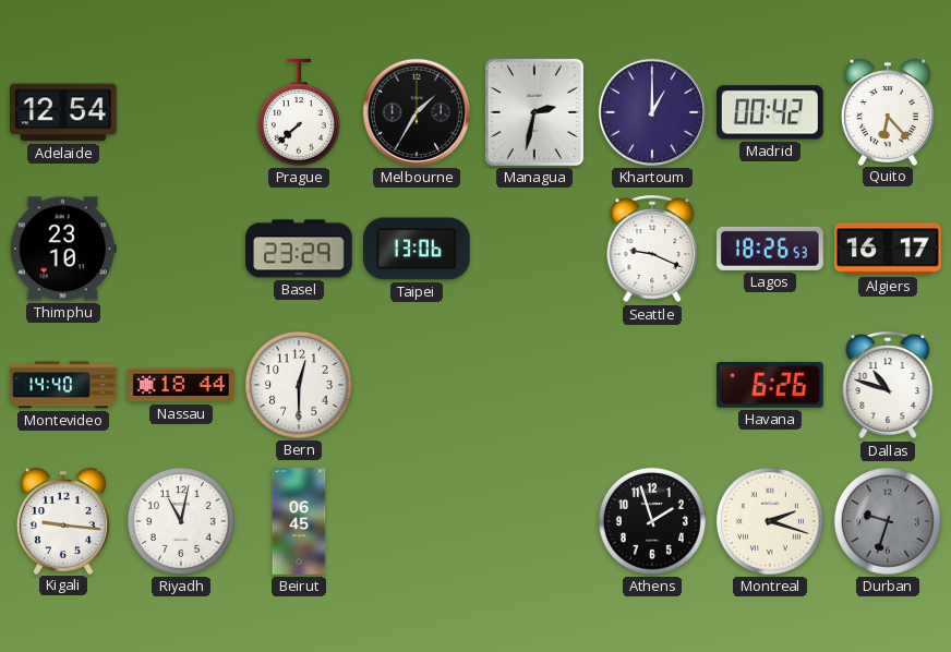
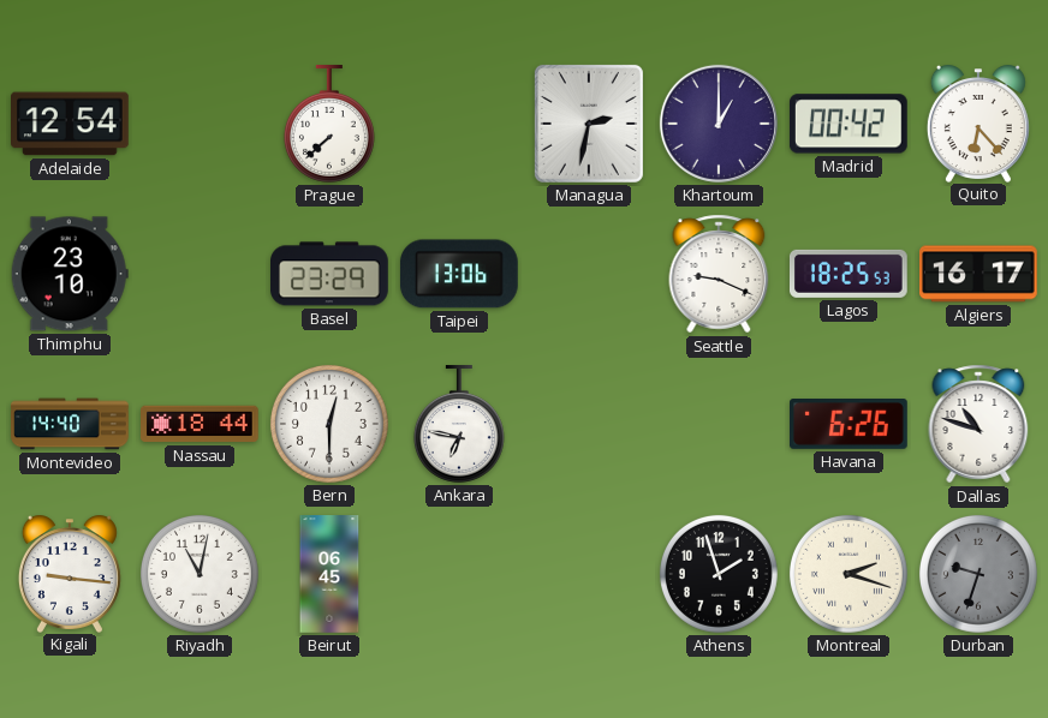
Melbourne: 1:35 -> none
Lagos: 18:26 -> 18:25
Ankara: none -> 6:47
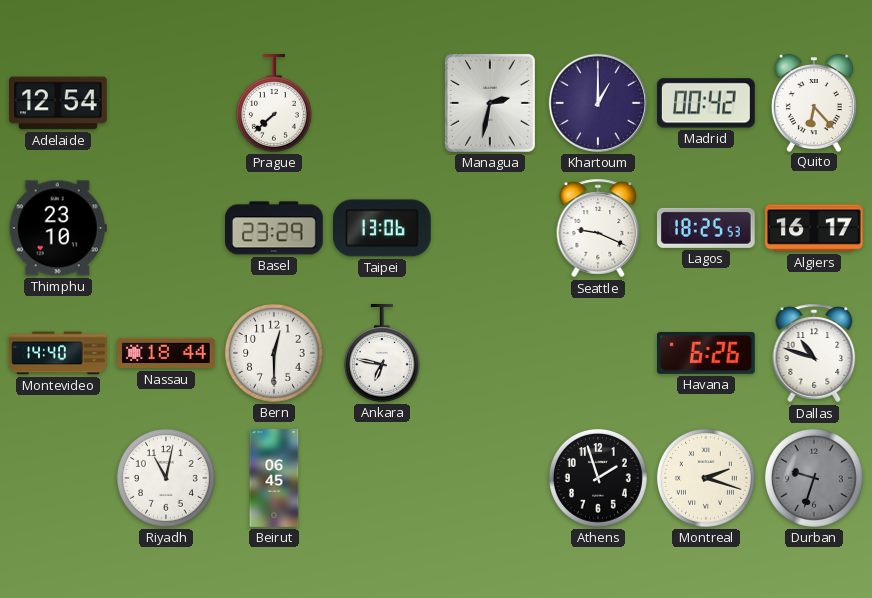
Kigali: 9:16 -> none
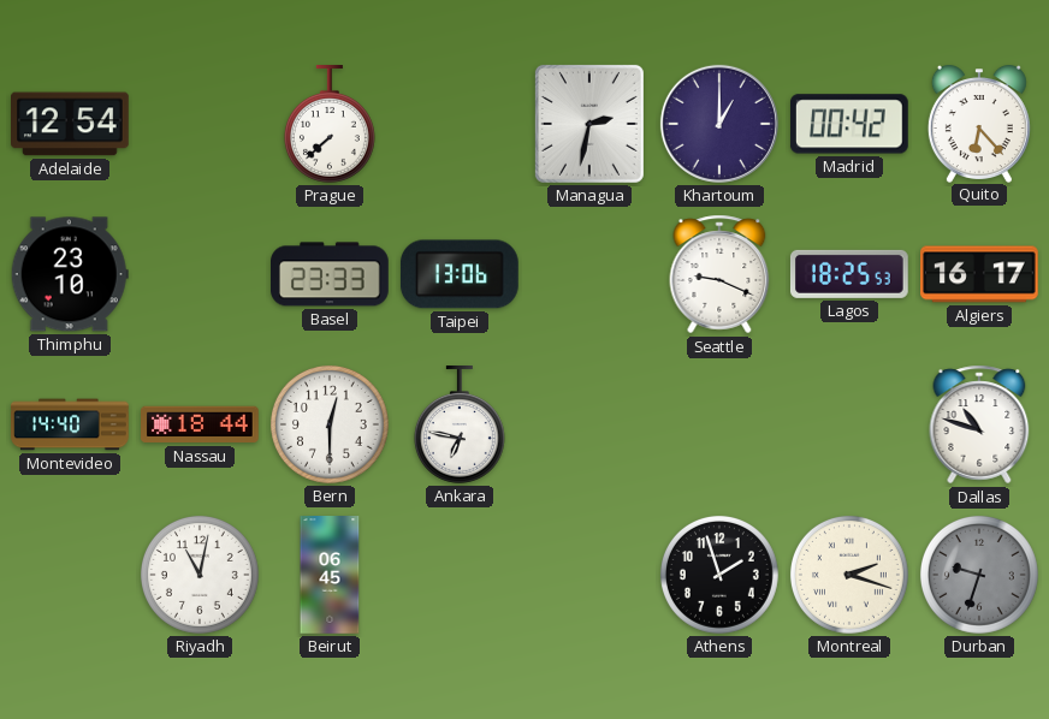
Basel: 23:29 -> 23:33
Havana: 6:26 -> none
